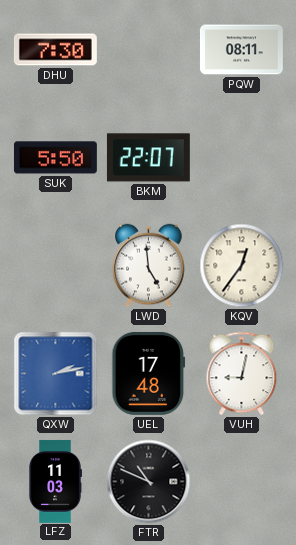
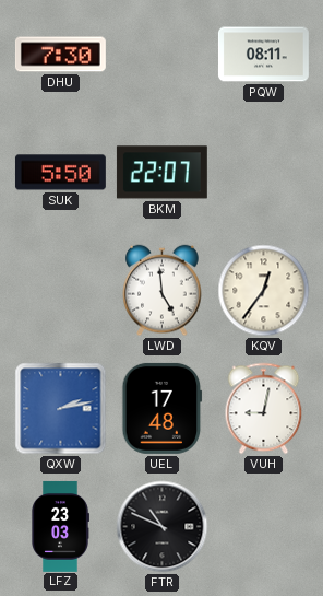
LFZ: 11:03 -> 23:03
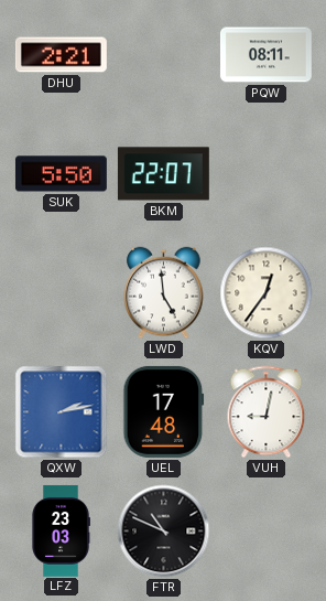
DHU: 7:30 -> 2:21
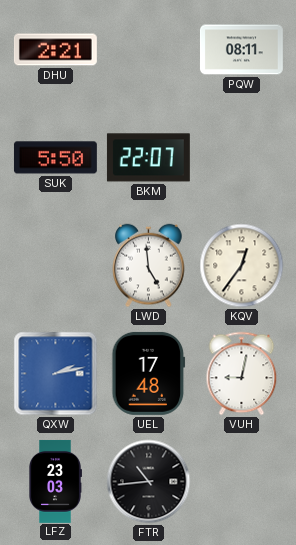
FTR: 10:49 -> 10:44
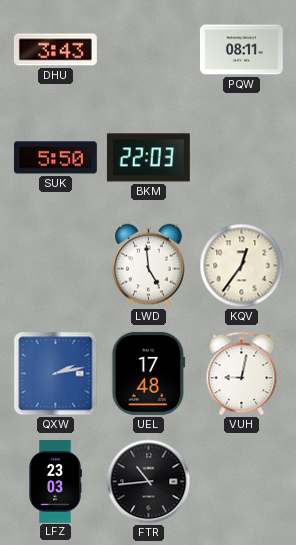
DHU: 2:21 -> 3:43
BKM: 22:07 -> 22:03
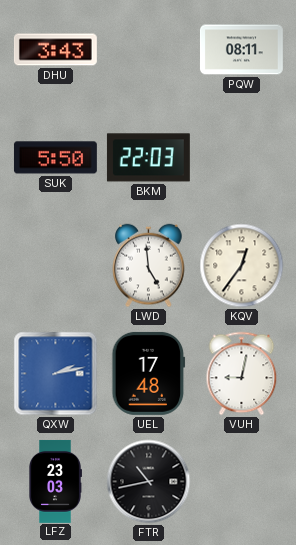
FTR: 10:44 -> 10:43
